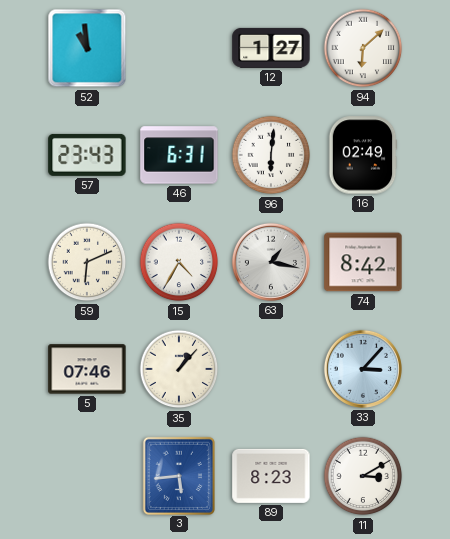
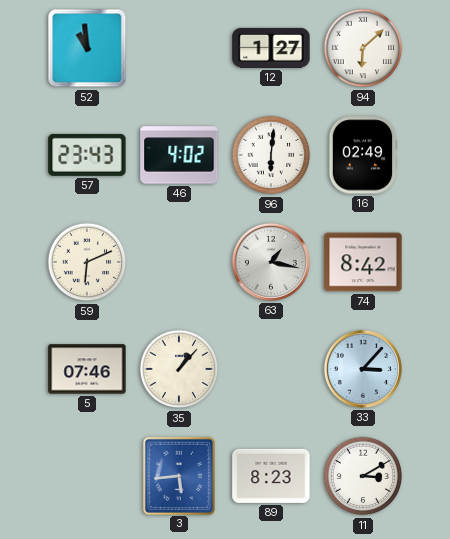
46: 6:31 -> 4:02
15: 4:35 -> none
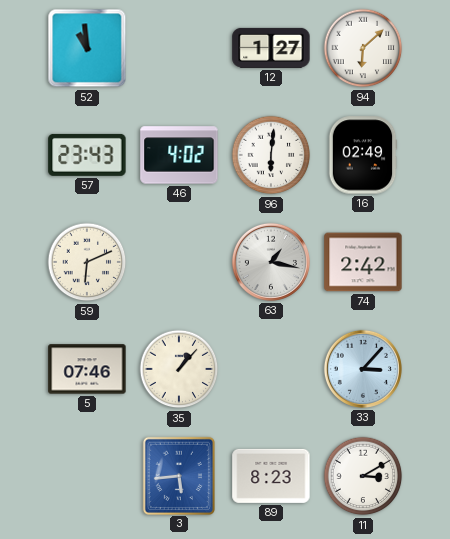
74: 8:42 -> 2:42
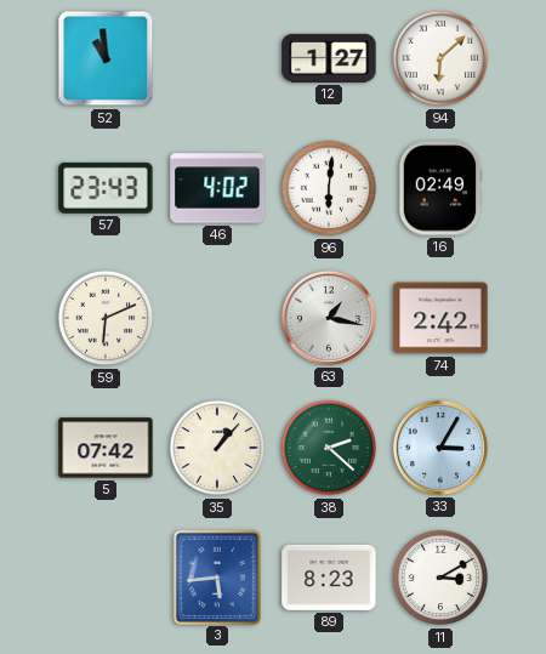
5: 07:46 -> 07:42
38: none -> 2:22
33: 3:07 -> 3:05
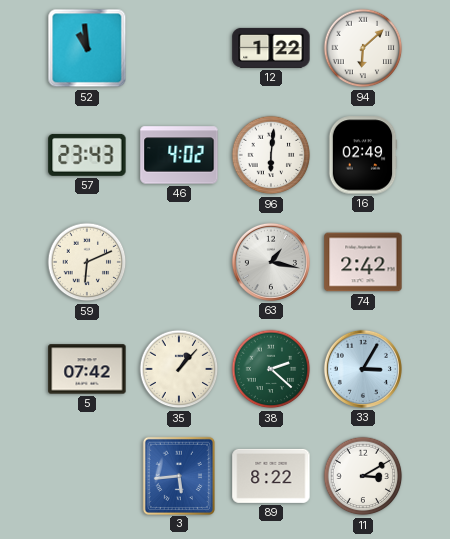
12: 1:27 -> 1:22
89: 8:23 -> 8:22
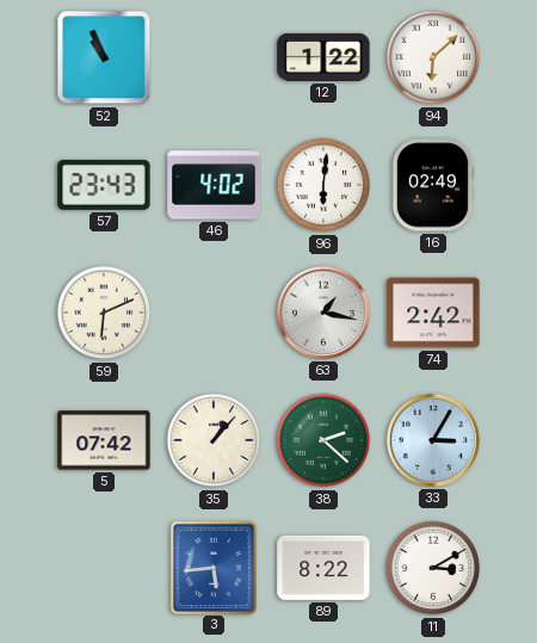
52: 10:59 -> 10:56
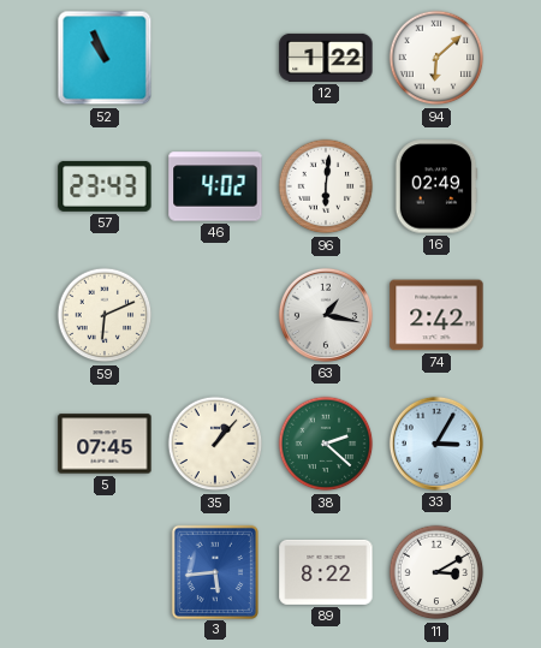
5: 07:42 -> 07:45
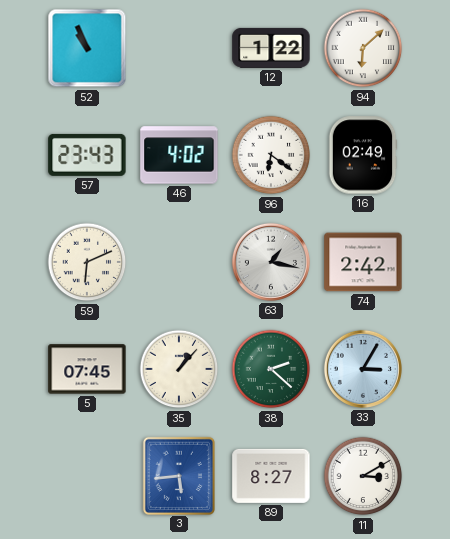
96: 6:01 -> 6:21
89: 8:22 -> 8:27
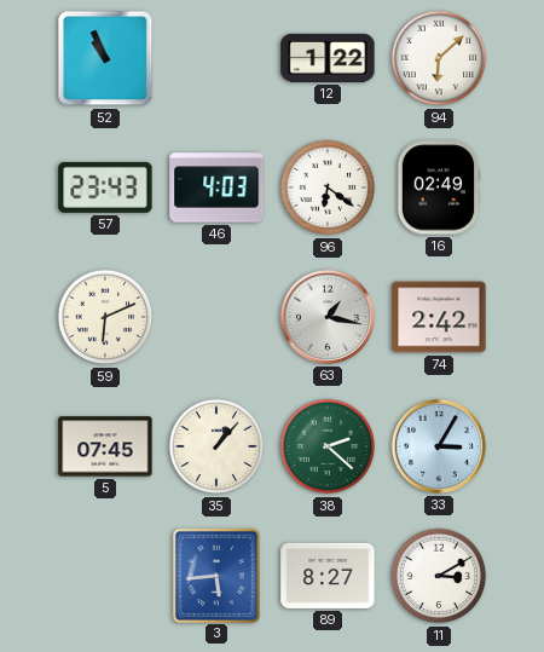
46: 4:02 -> 4:03
